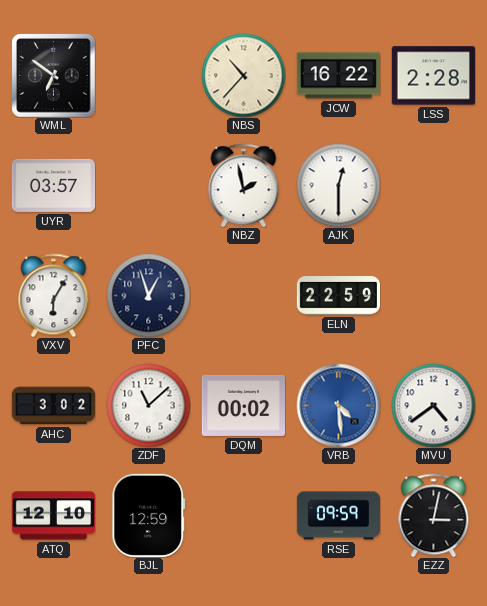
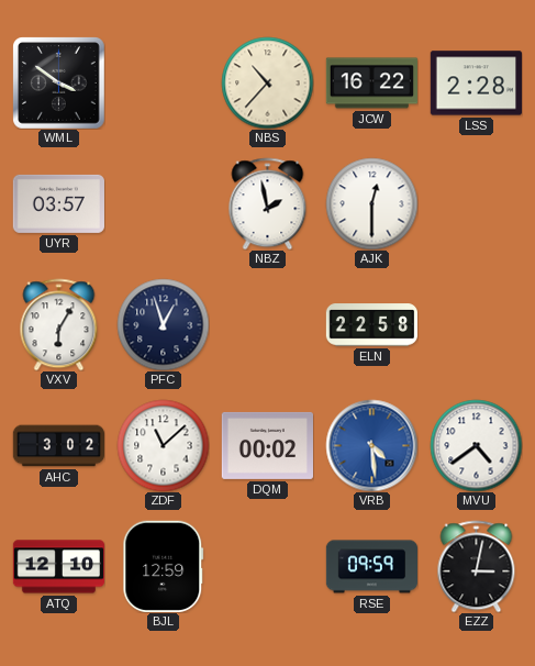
WML: 6:51 -> 3:51
ELN: 22:59 -> 22:58
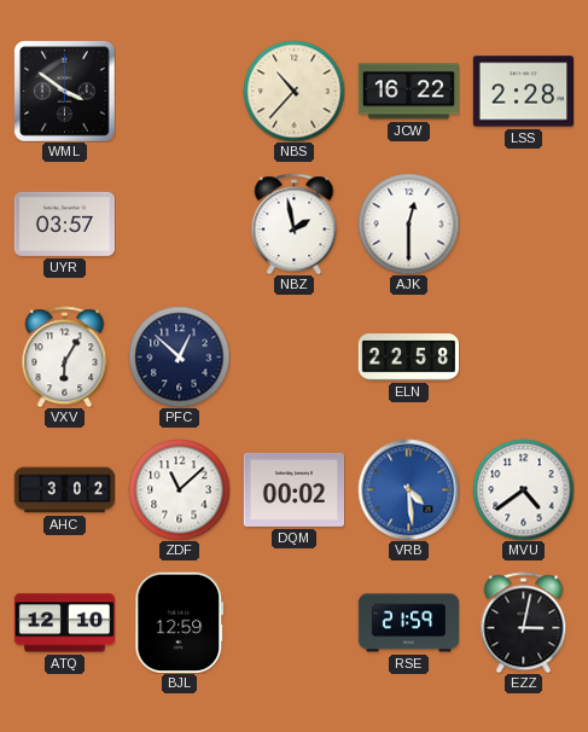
PFC: 12:57 -> 12:52
RSE: 09:59 -> 21:59
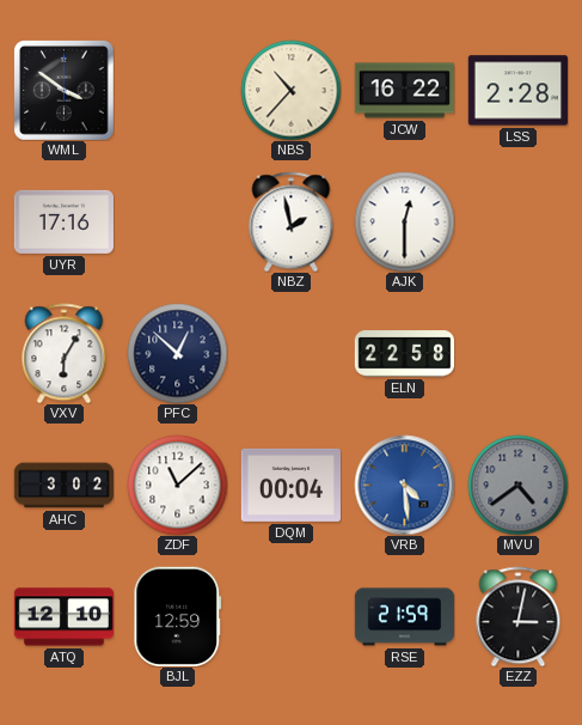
UYR: 03:57 -> 17:16
DQM: 00:02 -> 00:04
MVU dial: white -> grey
